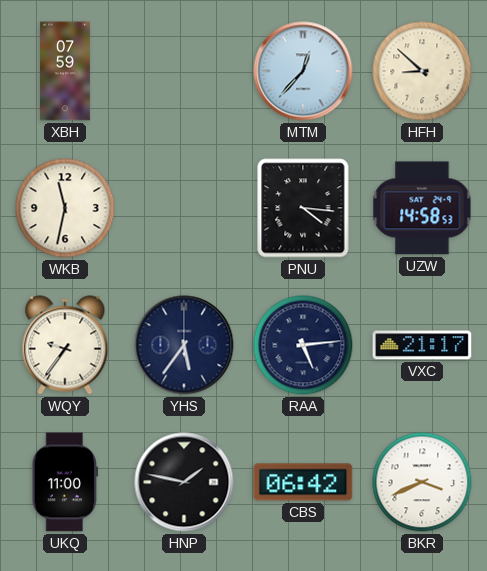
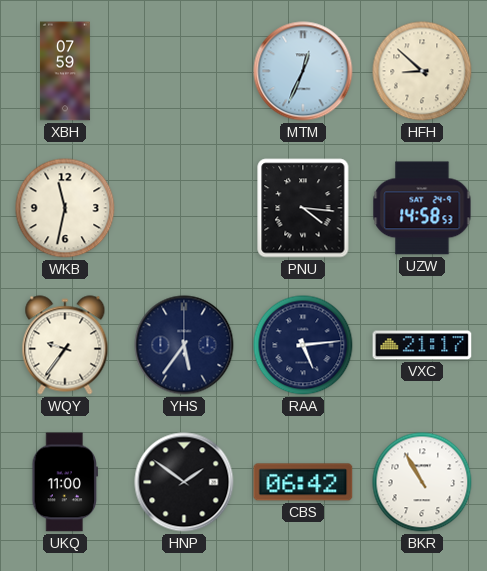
MTM: 12:37 -> 12:34
HNP: 1:47 -> 1:51
BKR: 3:41 -> 10:55
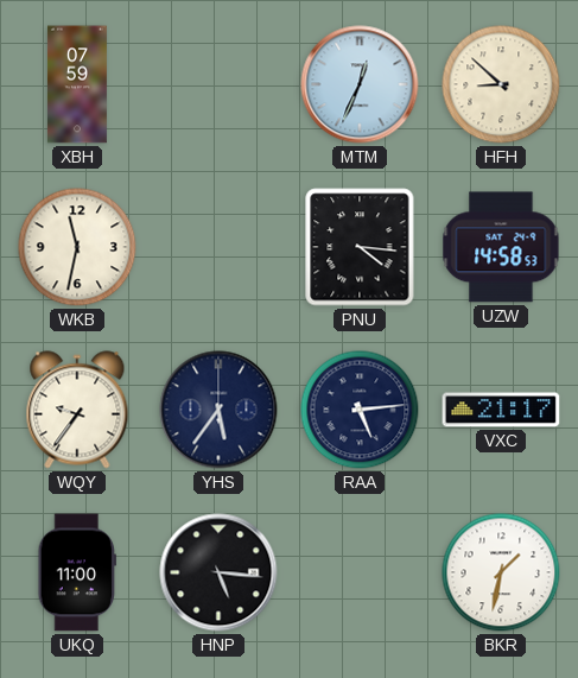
HNP: 1:51 -> 5:16
CBS: 06:42 -> none
BKR: 10:55 -> 1:32
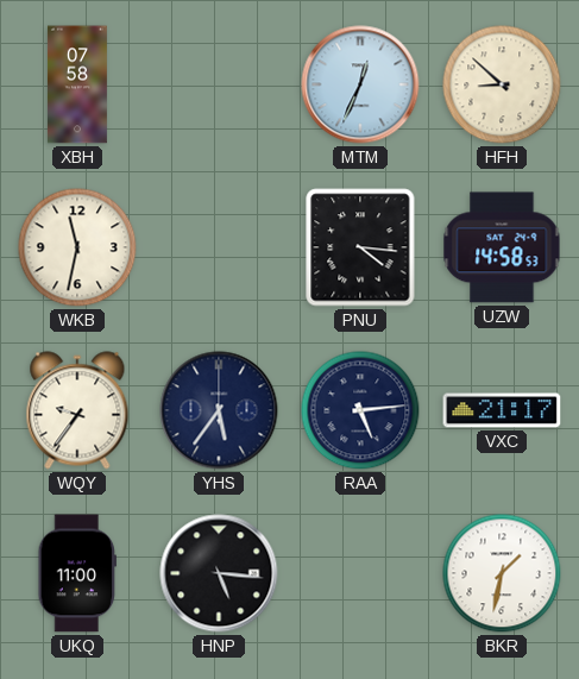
XBH: 07:59 -> 07:58
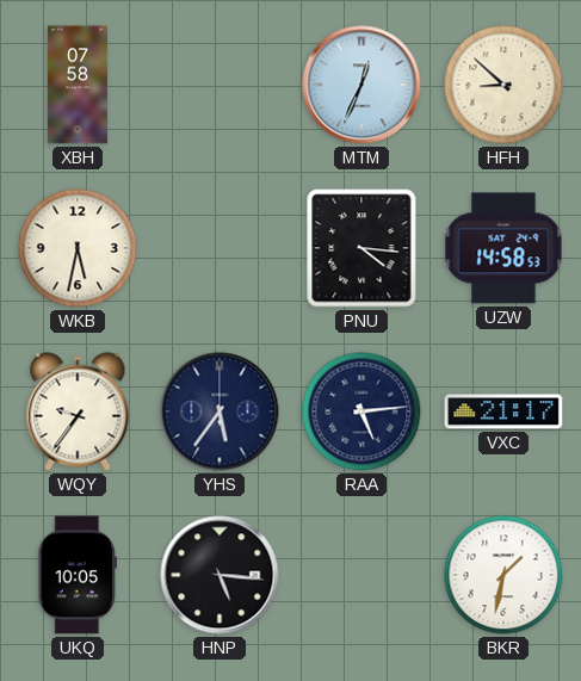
WKB: 11:32 -> 5:32
UKQ: 11:00 -> 10:05
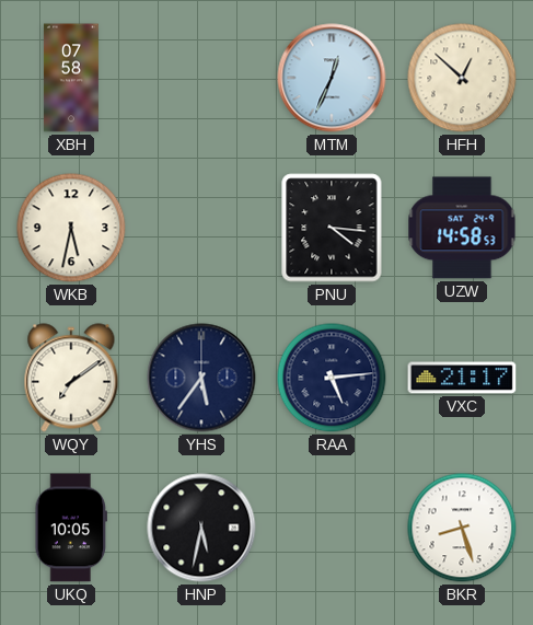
HFH: 8:52 -> 12:52
WQY: 9:36 -> 7:09
HNP: 5:16 -> 5:32
BKR: 1:32 -> 8:27
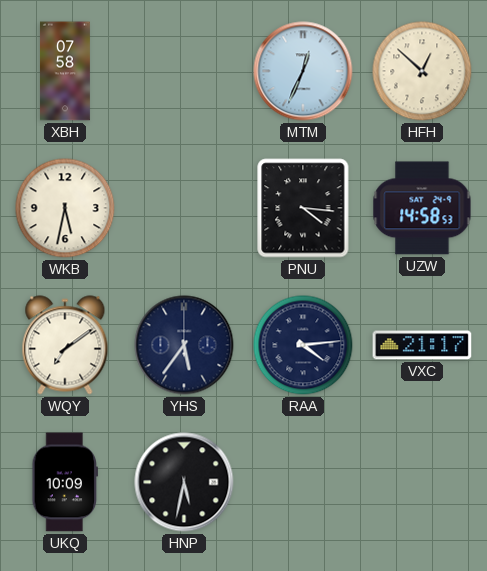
RAA: 5:14 -> 4:14
UKQ: 10:05 -> 10:09
BKR: 8:27 -> none
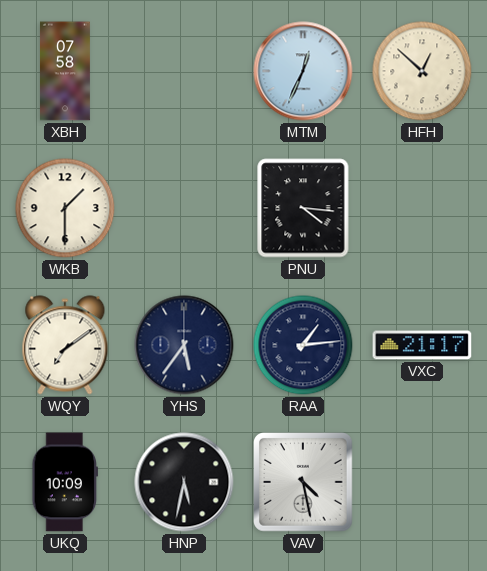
WKB: 5:32 -> 1:30
UZW: 14:58 -> none
RAA: 4:14 -> 1:14
VAV: none -> 4:28
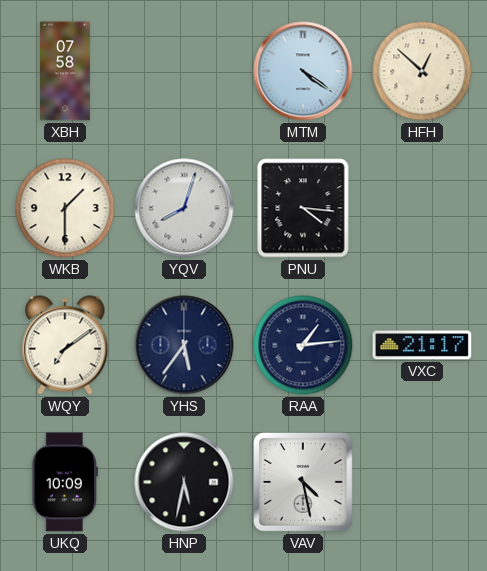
MTM: 12:34 -> 4:21
YQV: none -> 8:03
